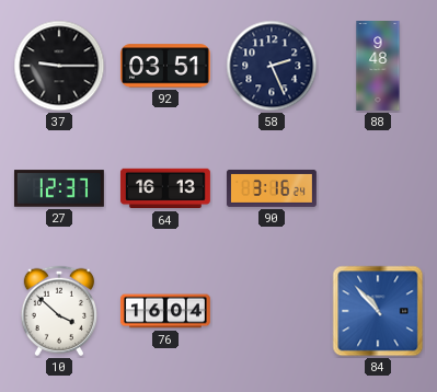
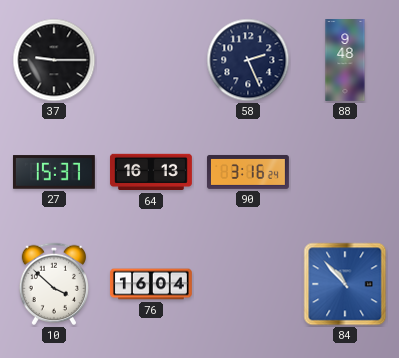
92: 03:51 -> none
27: 12:37 -> 15:37
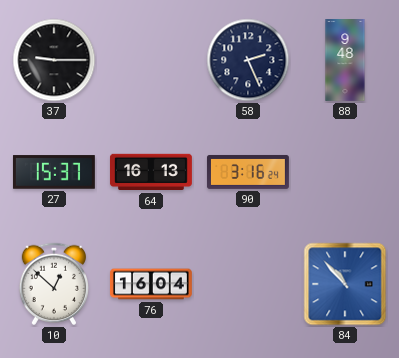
10: 3:52 -> 12:52
